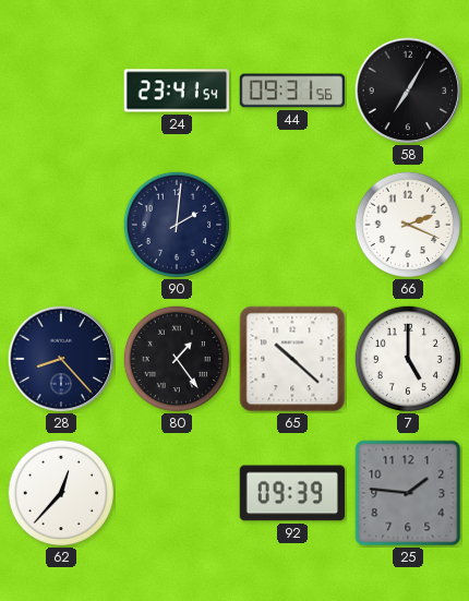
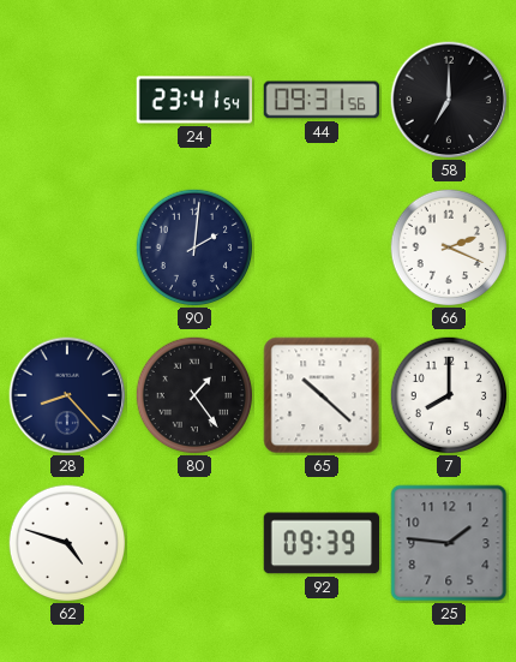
58: 7:05 -> 7:00
7: 5:00 -> 8:00
62: 12:37 -> 4:48
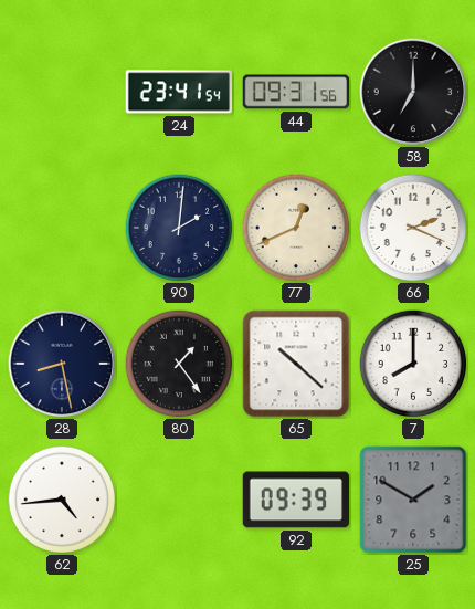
77: none -> 12:41
28: 8:23 -> 8:28
62: 4:48 -> 4:44
25: 1:46 -> 1:50
